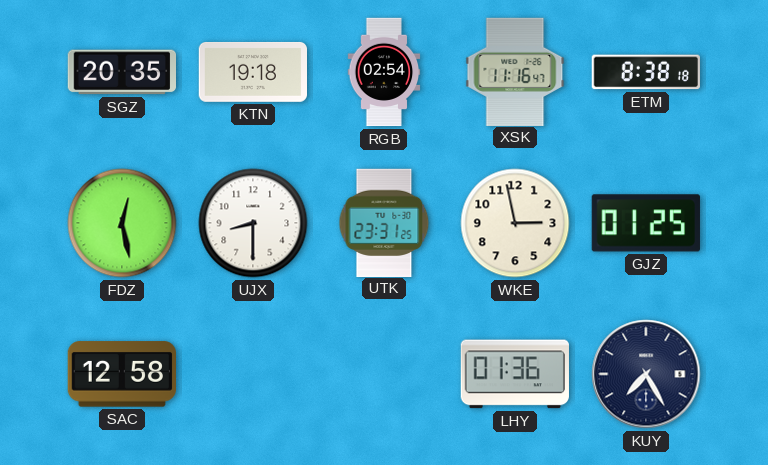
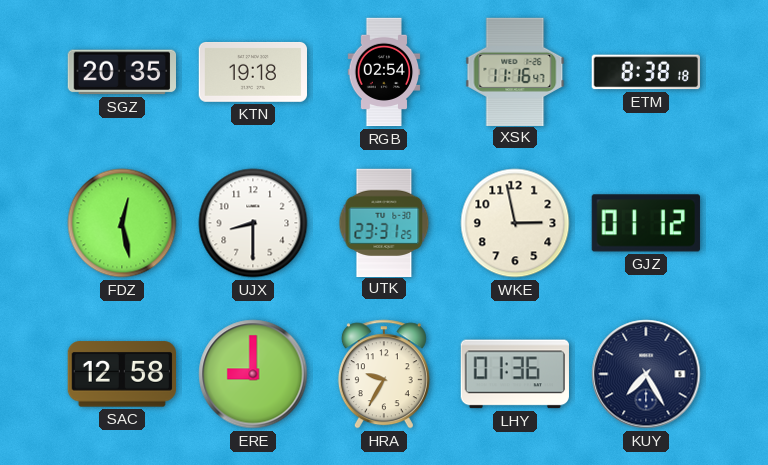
GJZ: 01:25 -> 01:12
ERE: none -> 9:00
HRA: none -> 9:35
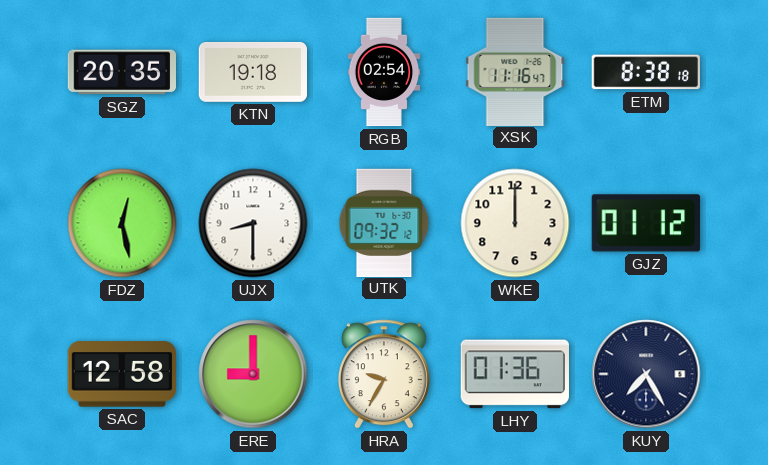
UTK: 23:31 -> 09:32
WKE: 2:58 -> 12:00
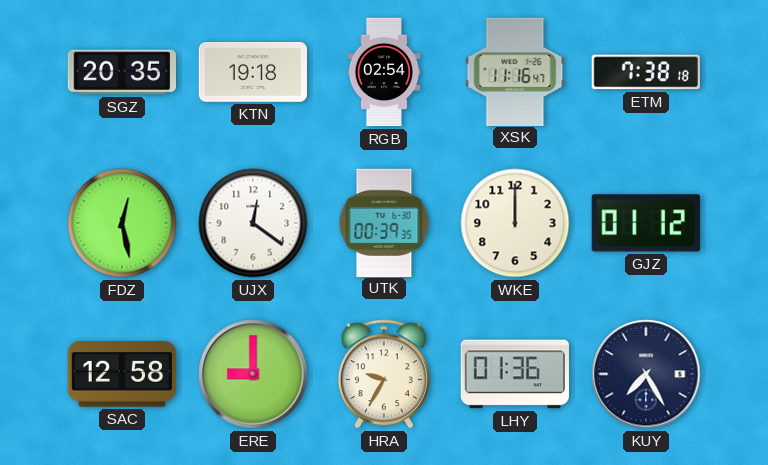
ETM: 8:38 -> 7:38
UJX: 8:30 -> 12:21
UTK: 09:32 -> 00:39
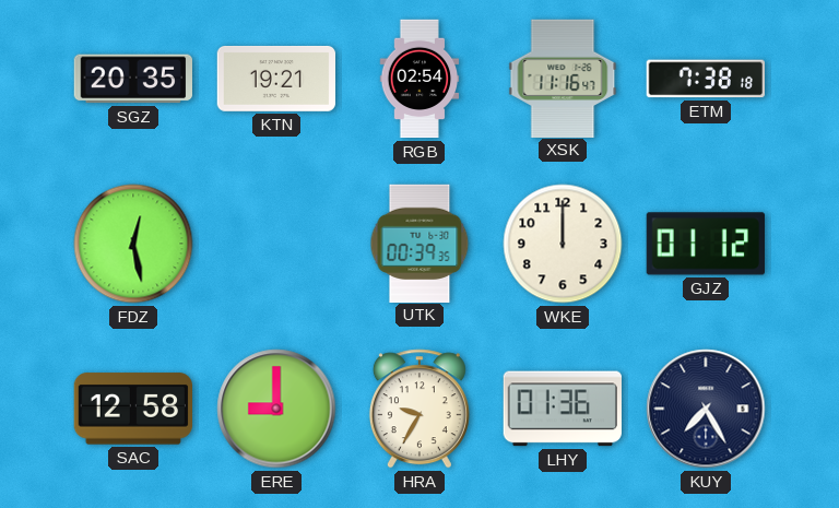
KTN: 19:18 -> 19:21
UJX: 12:21 -> none
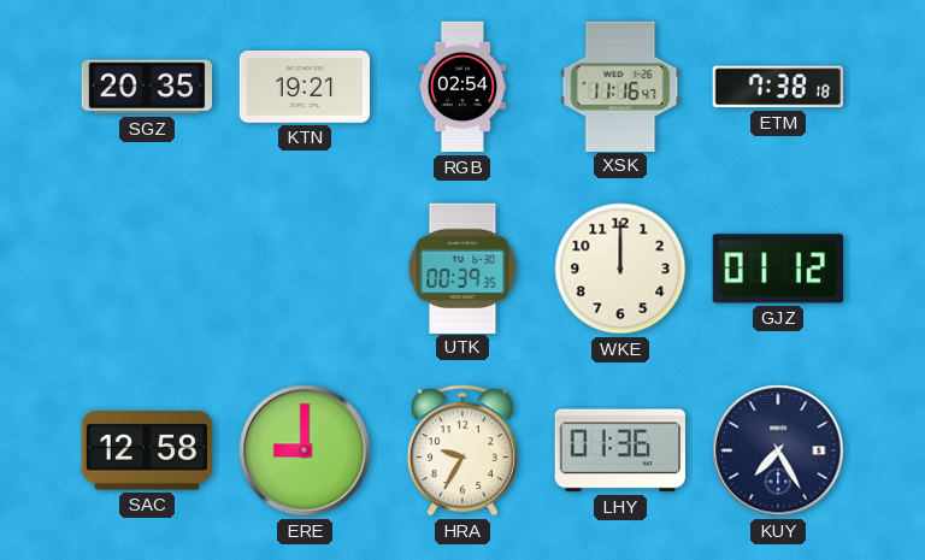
FDZ: 12:28 -> none
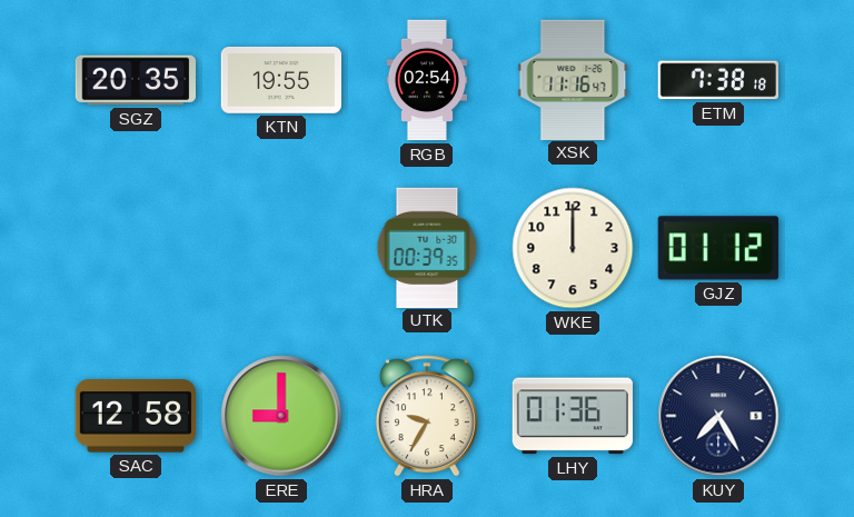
KTN: 19:21 -> 19:55
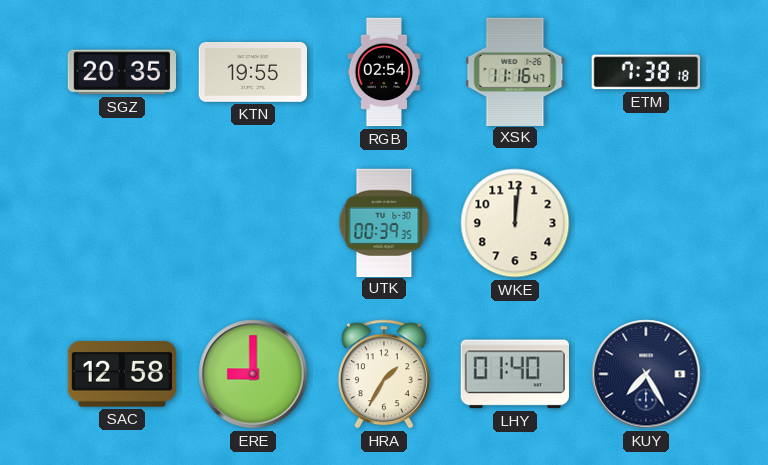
WKE: 12:00 -> 12:01
GJZ: 01:12 -> none
HRA: 9:35 -> 1:35
LHY: 01:36 -> 01:40
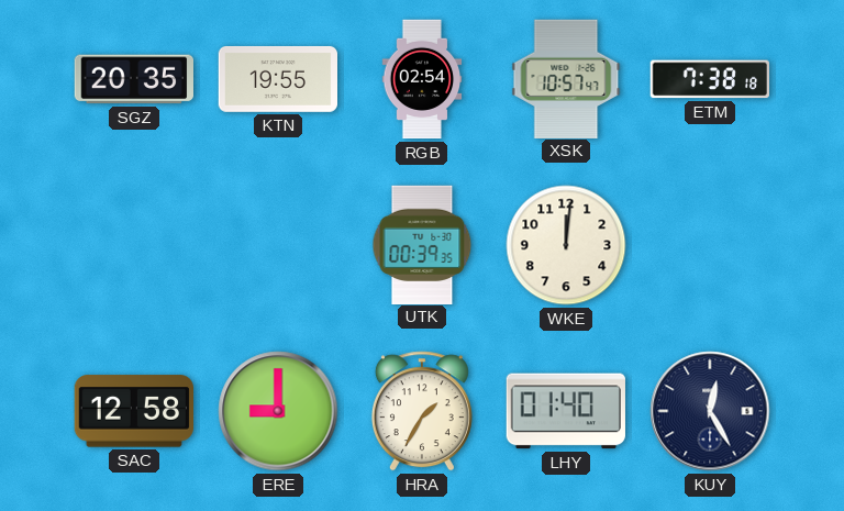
XSK: 11:16 -> 10:57
KUY: 7:25 -> 12:25
